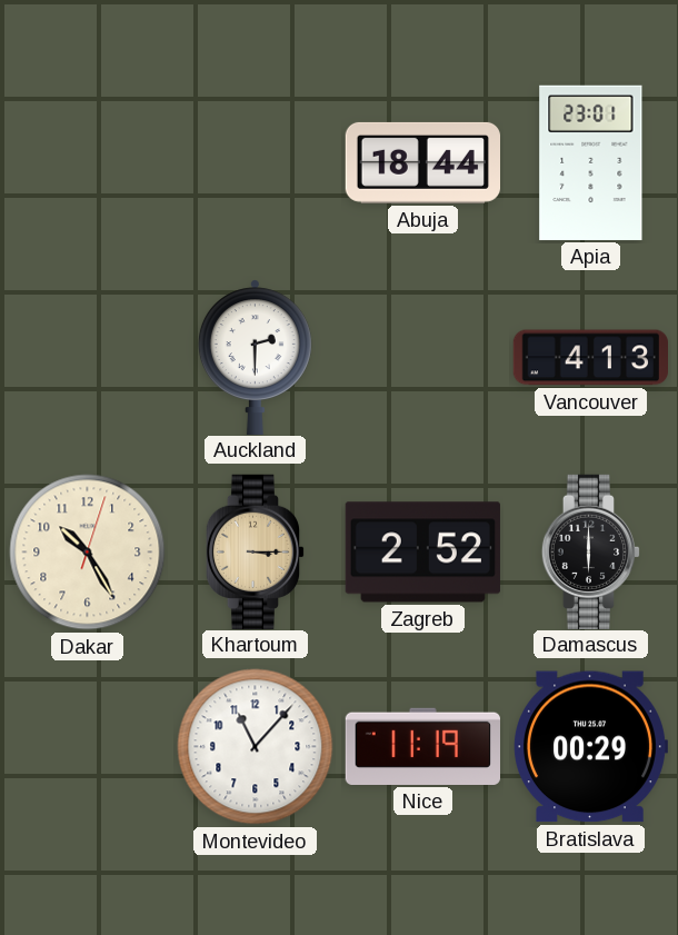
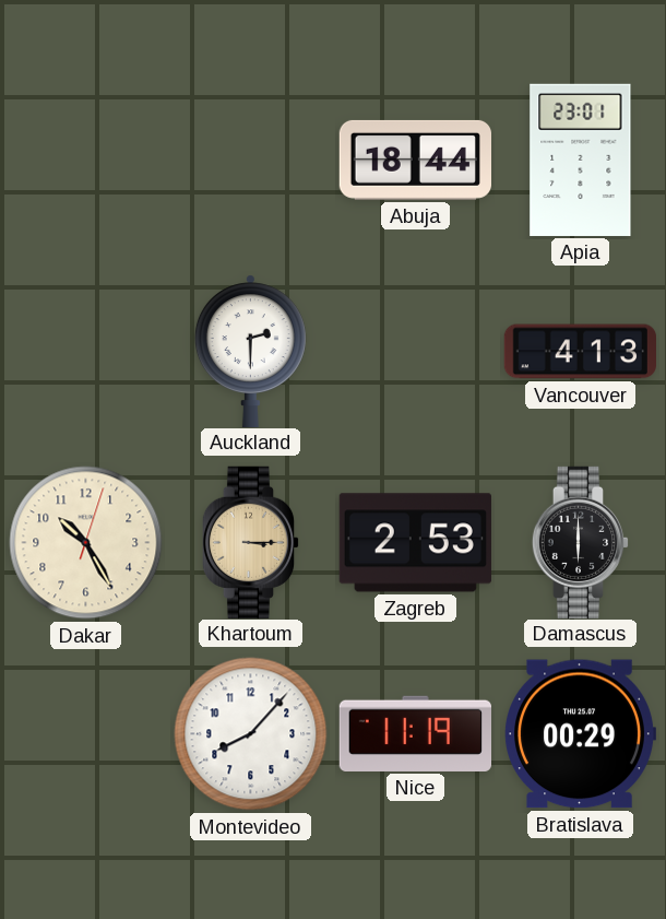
Zagreb: 2:52 -> 2:53
Montevideo: 11:07 -> 8:07
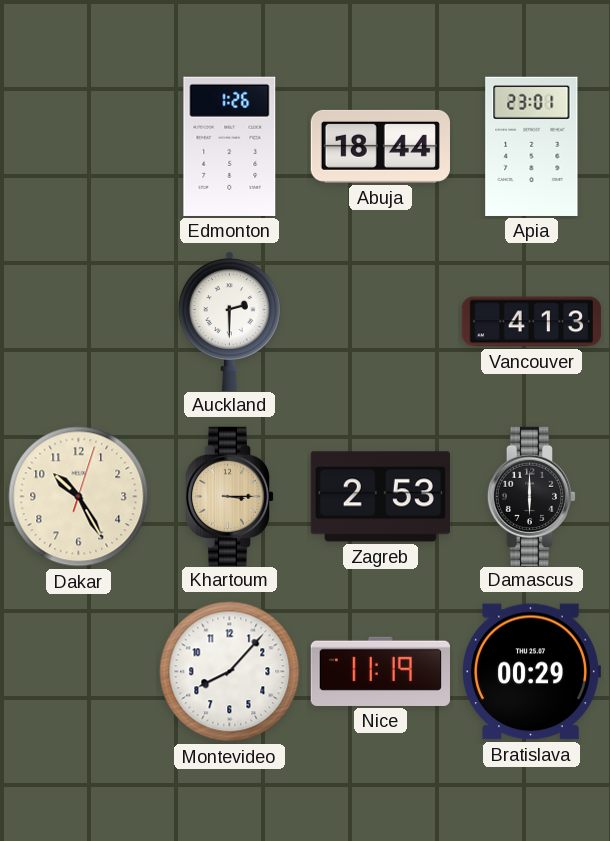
Edmonton: none -> 1:26
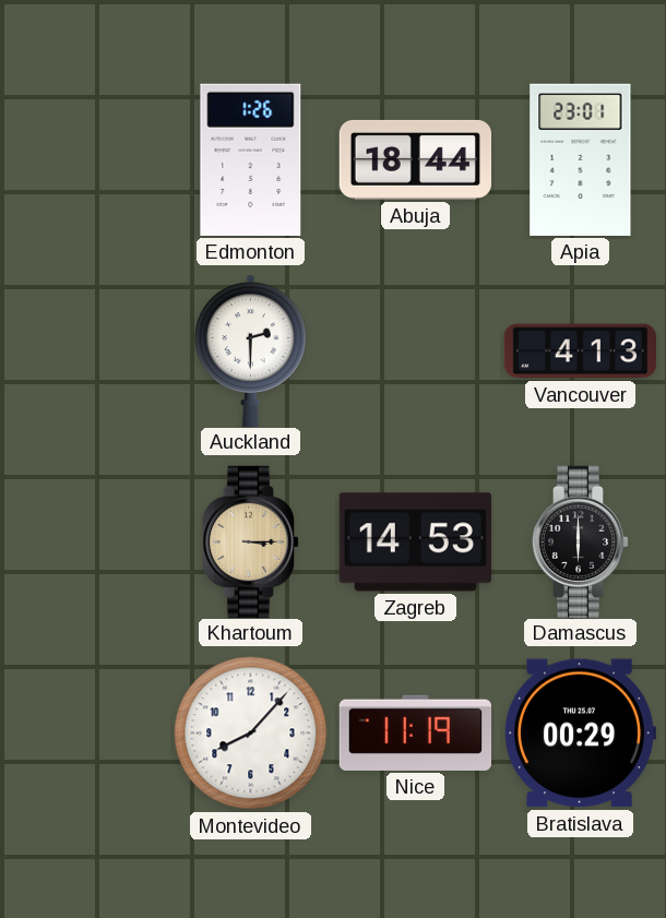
Dakar: 10:25 -> none
Zagreb: 2:53 -> 14:53
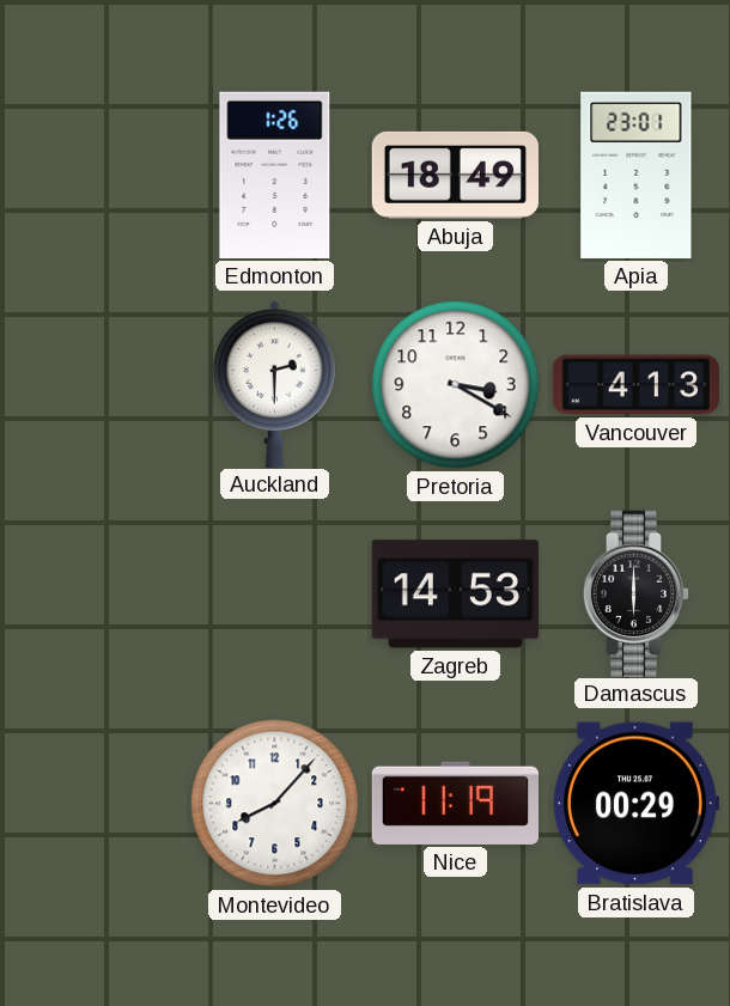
Abuja: 18:44 -> 18:49
Pretoria: none -> 3:20
Khartoum: 3:15 -> none
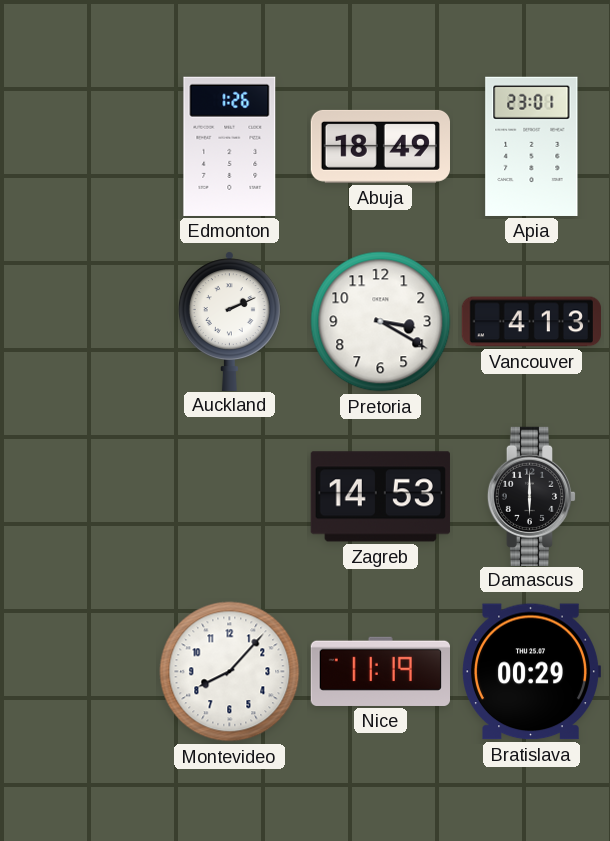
Auckland: 2:30 -> 2:11
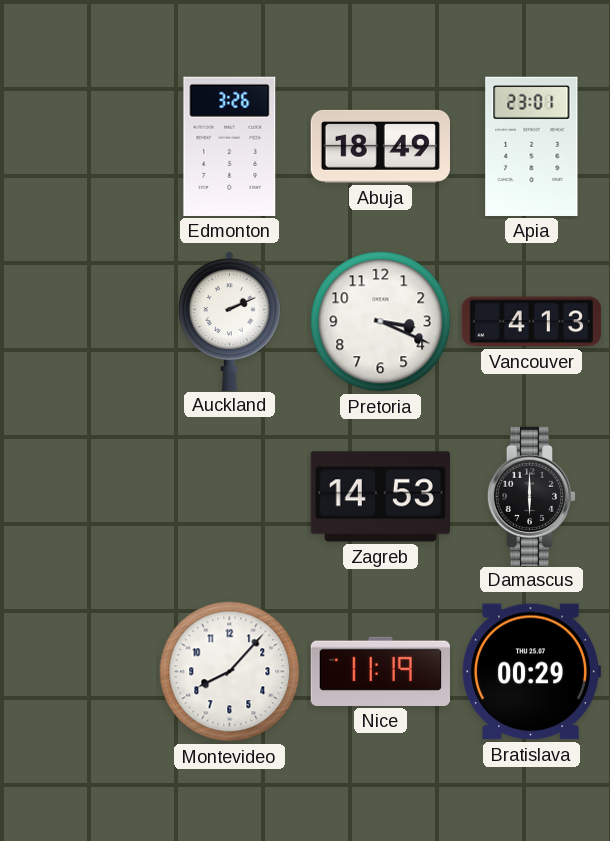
Edmonton: 1:26 -> 3:26
Pretoria: 3:20 -> 3:19
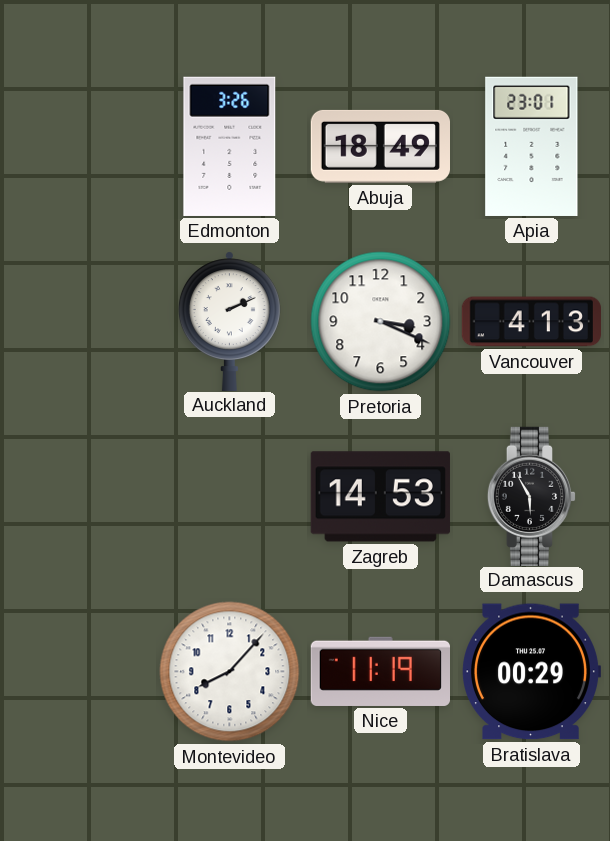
Damascus: 6:00 -> 5:55
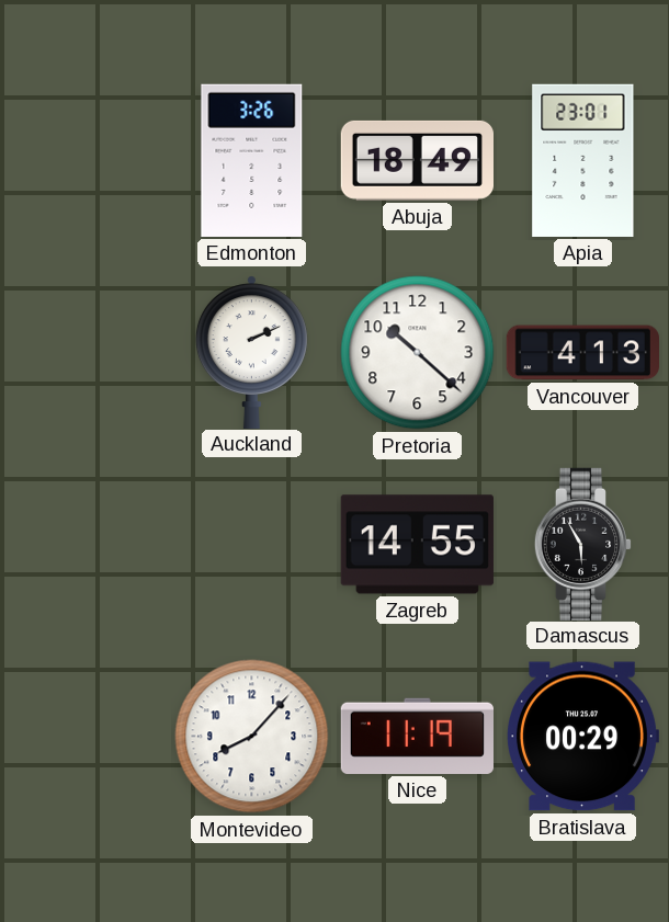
Pretoria: 3:19 -> 10:22
Zagreb: 14:53 -> 14:55
